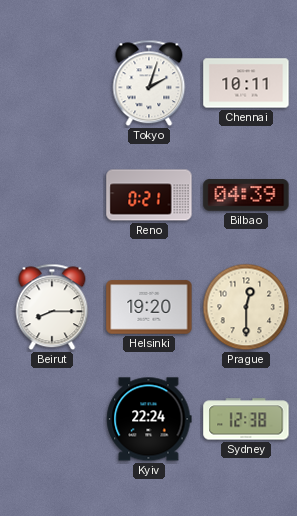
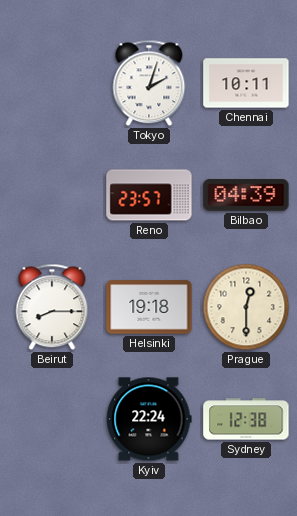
Reno: 0:21 -> 23:57
Helsinki: 19:20 -> 19:18
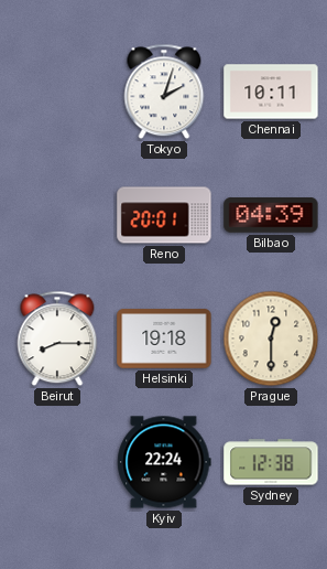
Reno: 23:57 -> 20:01
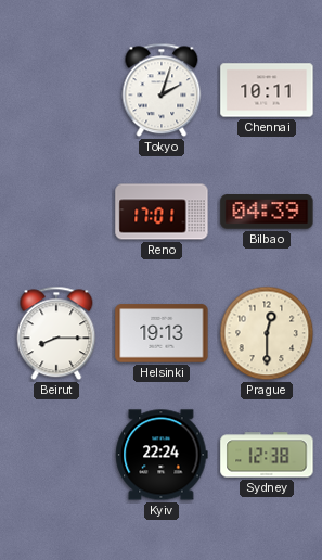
Reno: 20:01 -> 17:01
Helsinki: 19:18 -> 19:13
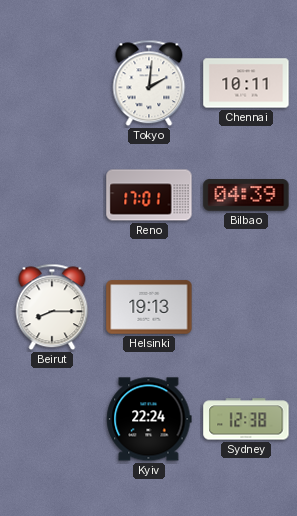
Tokyo: 2:03 -> 2:01
Prague: 12:30 -> none
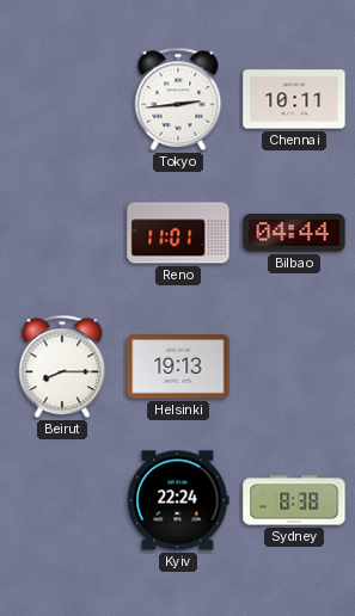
Tokyo: 2:01 -> 2:44
Reno: 17:01 -> 11:01
Bilbao: 04:39 -> 04:44
Sydney: 12:38 -> 8:38
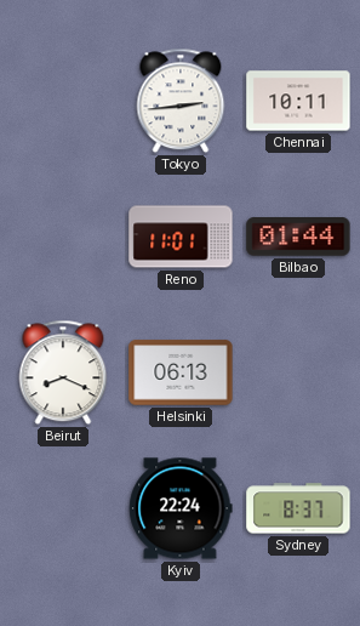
Bilbao: 04:44 -> 01:44
Beirut: 8:15 -> 8:19
Helsinki: 19:13 -> 06:13
Sydney: 8:38 -> 8:37
